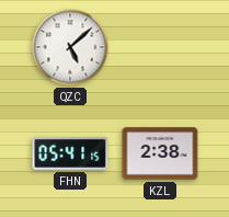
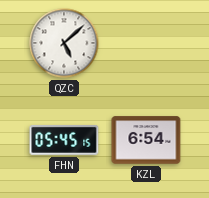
FHN: 05:41 -> 05:45
KZL: 2:38 -> 6:54
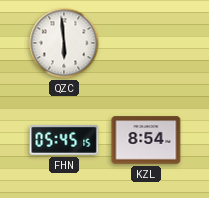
QZC: 5:08 -> 5:59
KZL: 6:54 -> 8:54
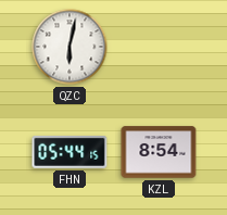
QZC: 5:59 -> 6:02
FHN: 05:45 -> 05:44
